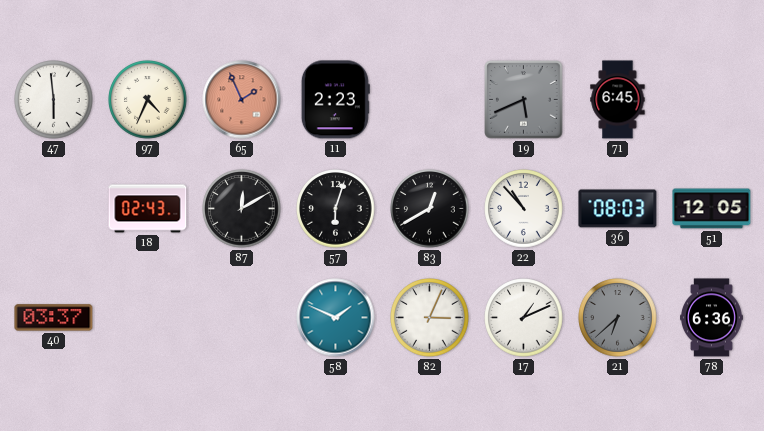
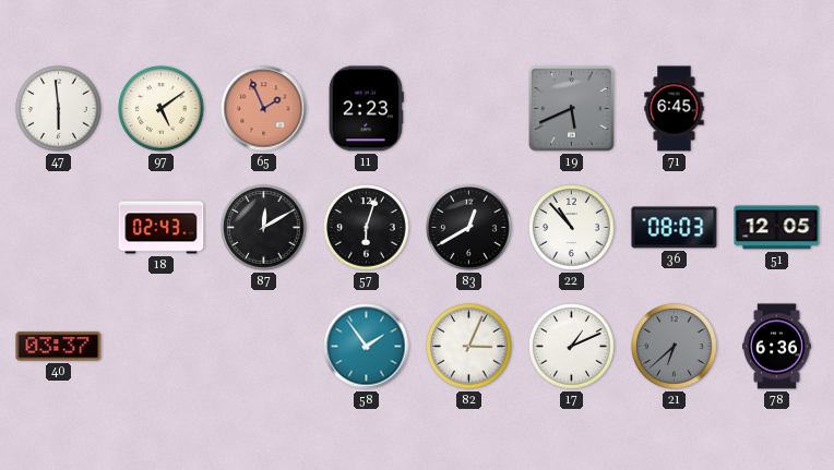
97: 4:34 -> 5:09
58: 1:49 -> 1:54
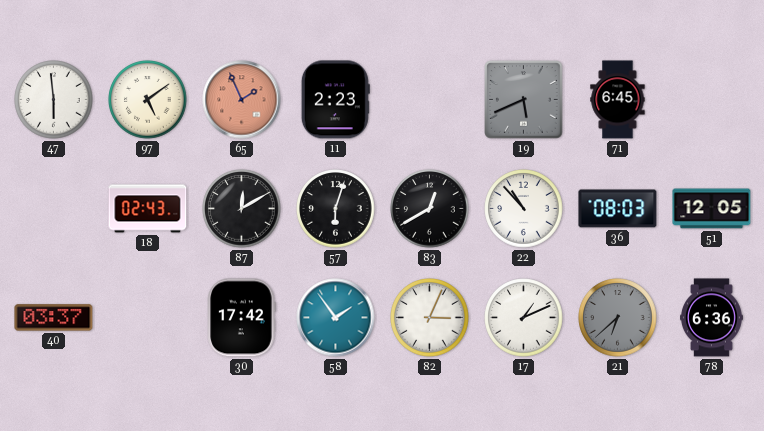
30: none -> 17:42
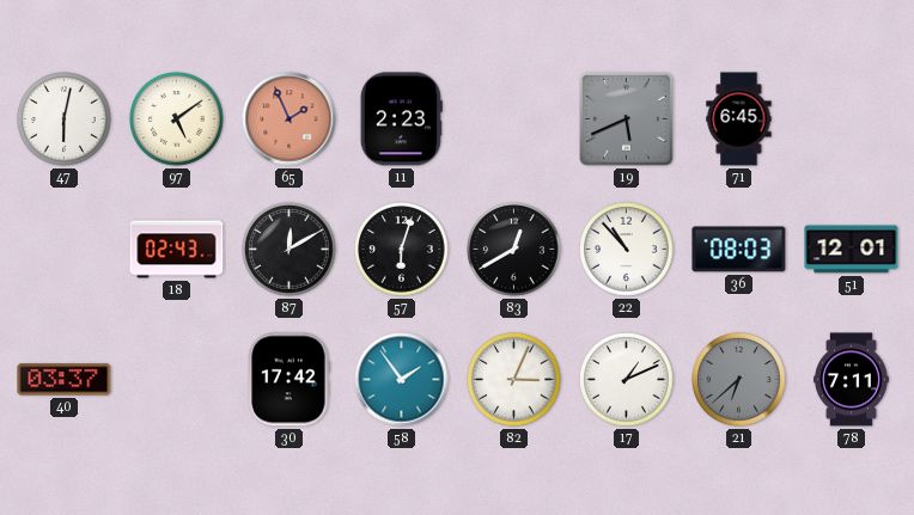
47: 5:59 -> 6:02
51: 12:05 -> 12:01
78: 6:36 -> 7:11
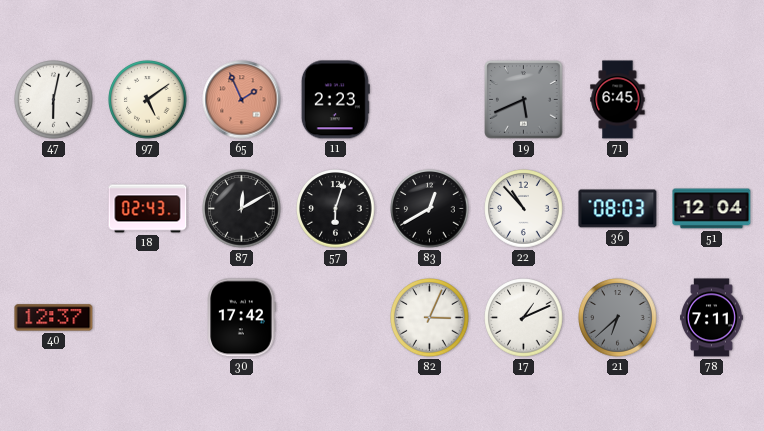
51: 12:01 -> 12:04
40: 03:37 -> 12:37
58: 1:54 -> none
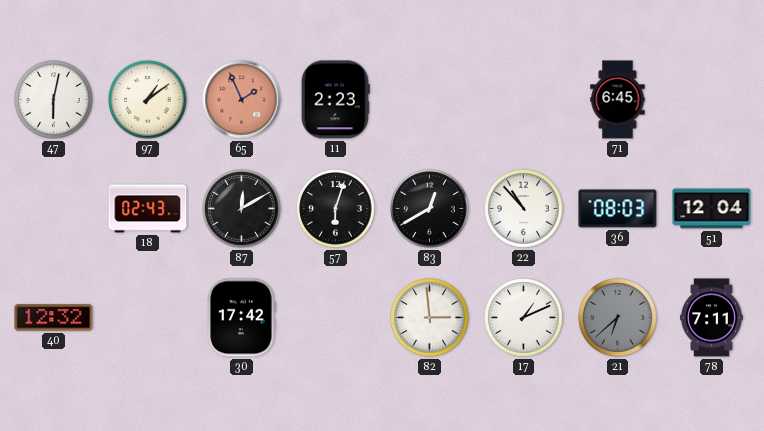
97: 5:09 -> 1:09
19: 5:41 -> none
40: 12:37 -> 12:32
82: 3:04 -> 2:59
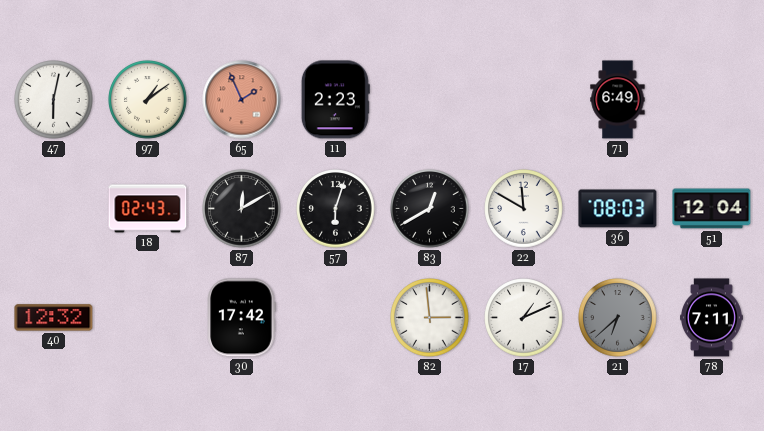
71: 6:45 -> 6:49
22: 10:53 -> 11:50
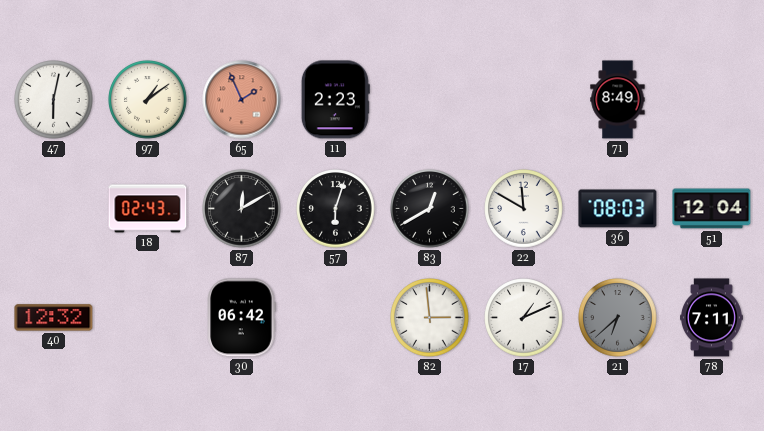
71: 6:49 -> 8:49
30: 17:42 -> 06:42
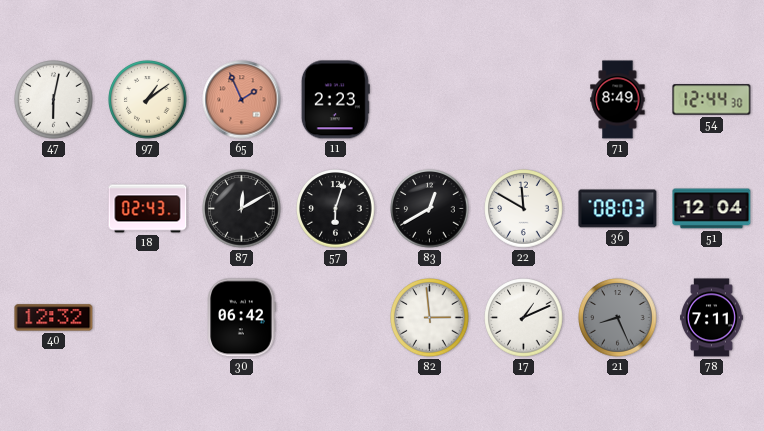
54: none -> 12:44
21: 6:38 -> 8:26
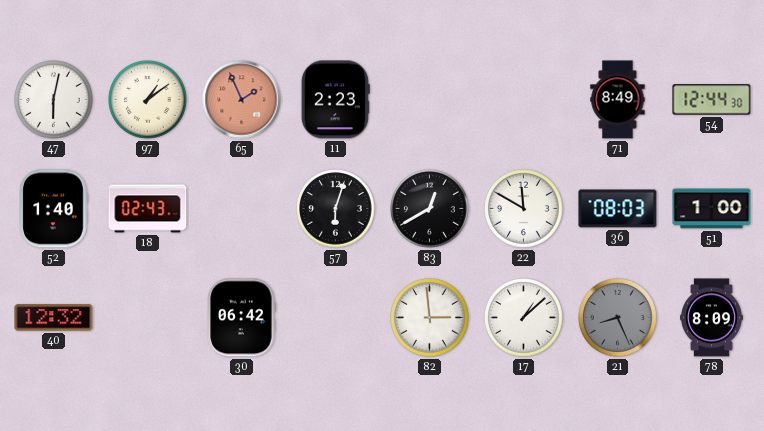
52: none -> 1:40
87: 12:10 -> none
51: 12:04 -> 1:00
17: 1:11 -> 1:08
78: 7:11 -> 8:09
